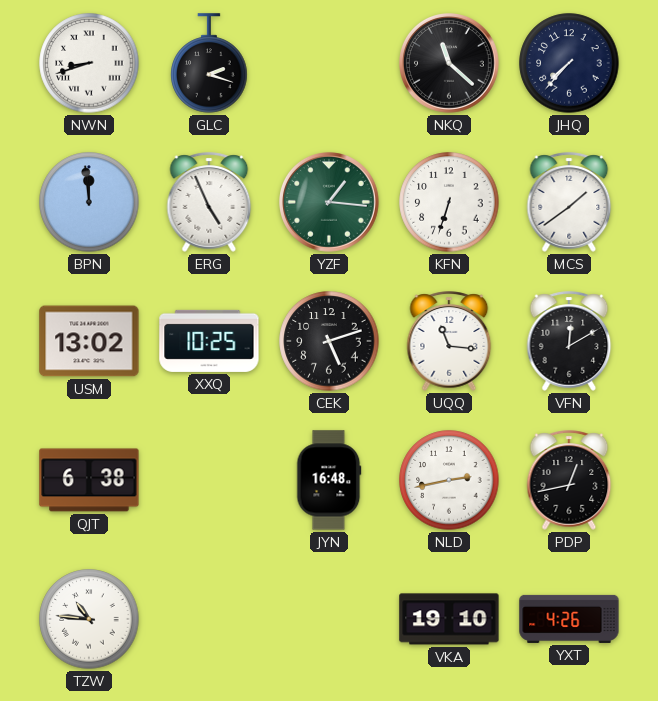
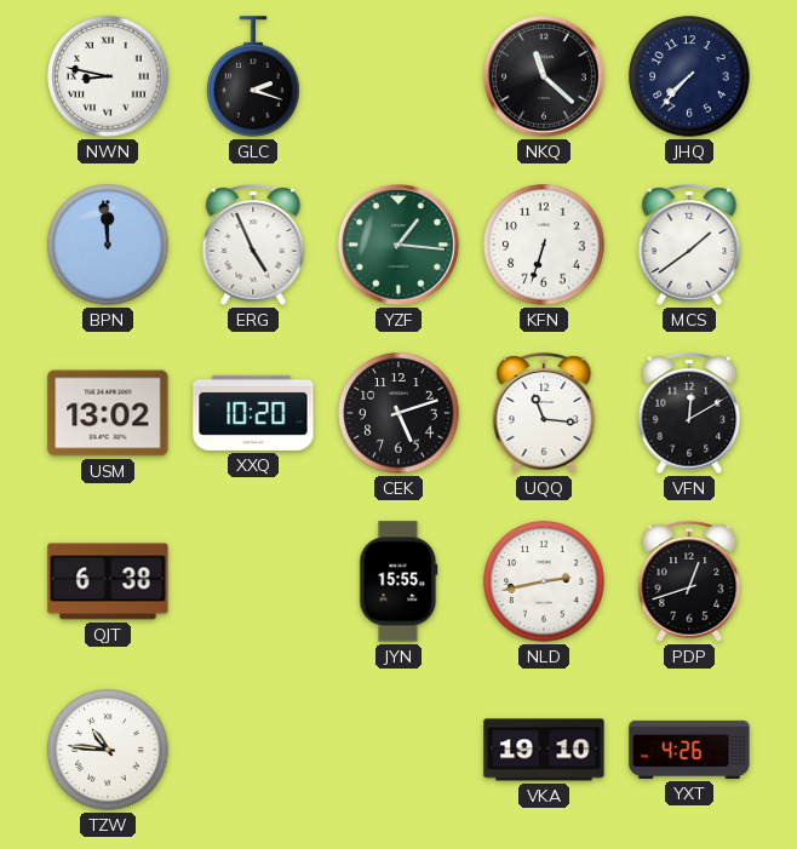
NWN: 8:42 -> 8:47
XXQ: 10:25 -> 10:20
JYN: 16:48 -> 15:55
PDP: 12:43 -> 12:42
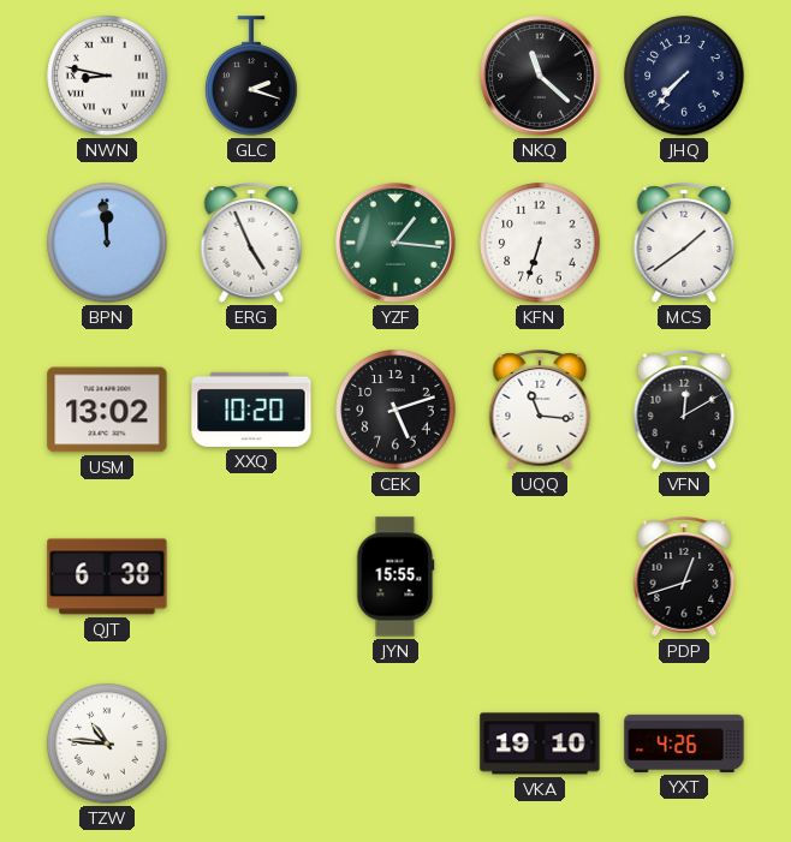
NLD: 2:43 -> none
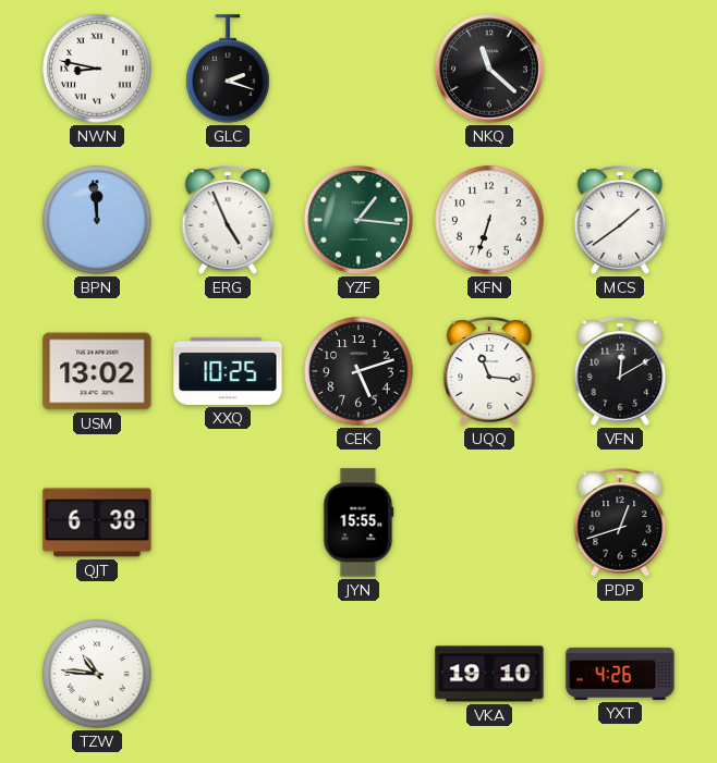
JHQ: 7:37 -> none
XXQ: 10:20 -> 10:25
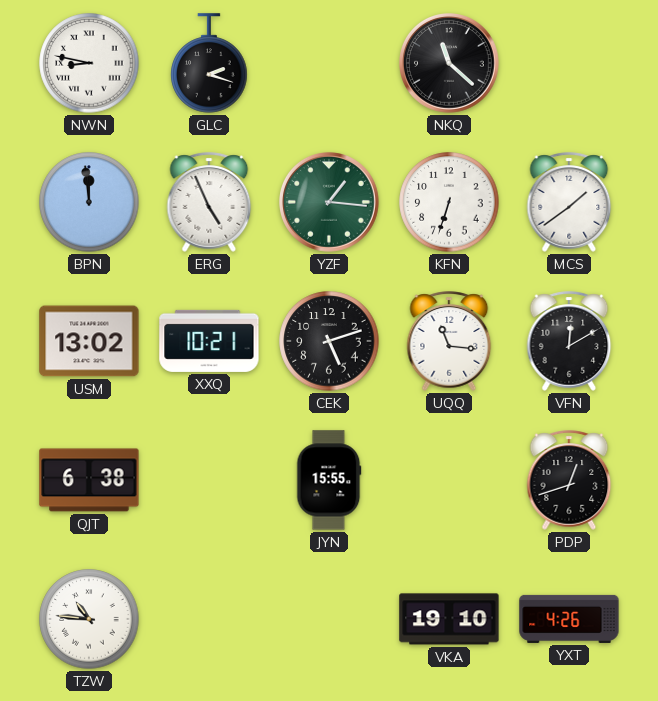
XXQ: 10:25 -> 10:21
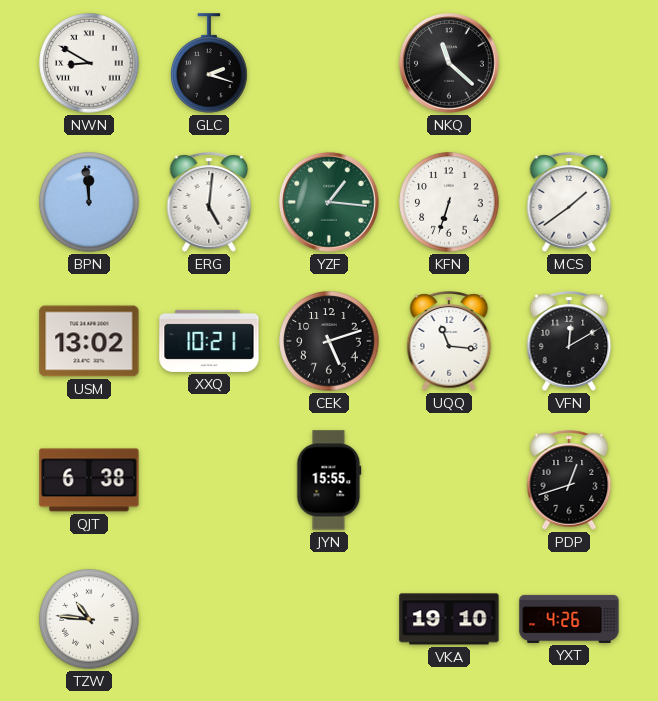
NWN: 8:47 -> 8:50
ERG: 4:56 -> 5:01
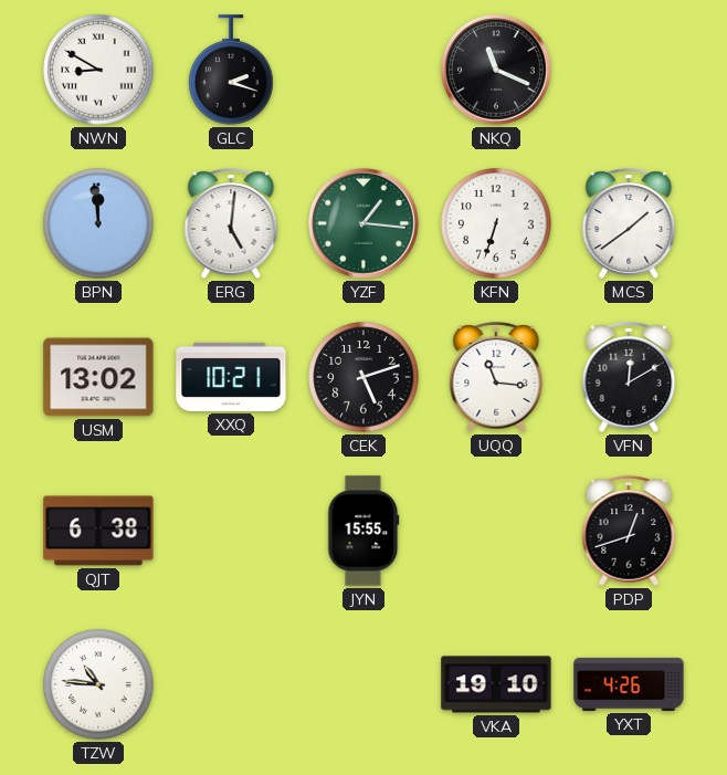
NKQ: 11:22 -> 11:19
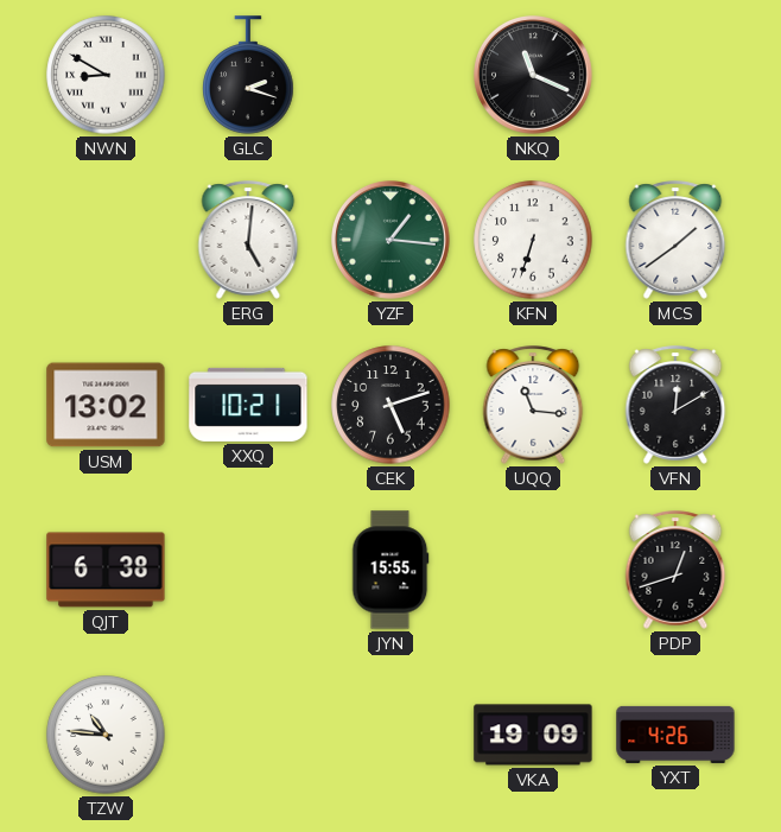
BPN: 11:59 -> none
VKA: 19:10 -> 19:09
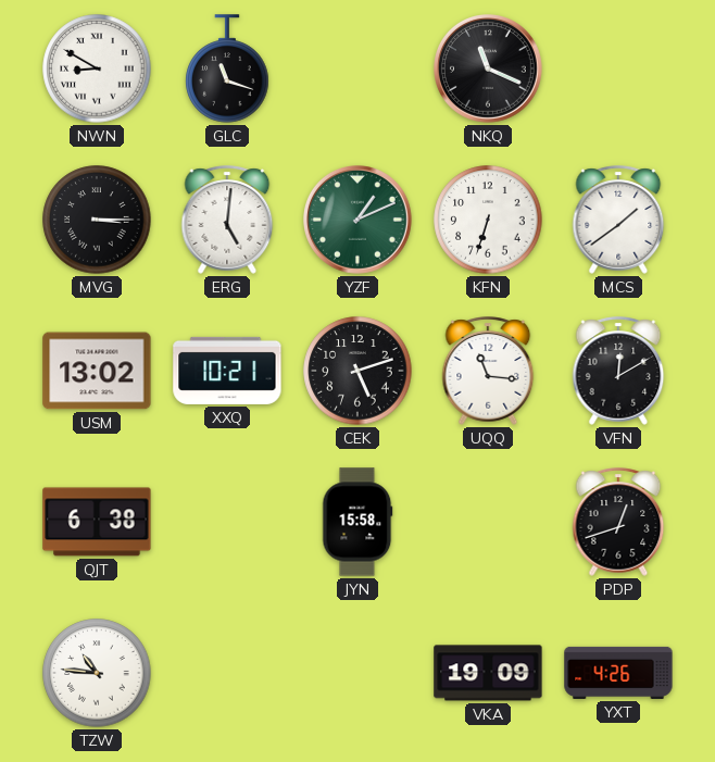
GLC: 2:18 -> 11:18
MVG: none -> 3:15
YZF: 1:16 -> 1:11
JYN: 15:55 -> 15:58
